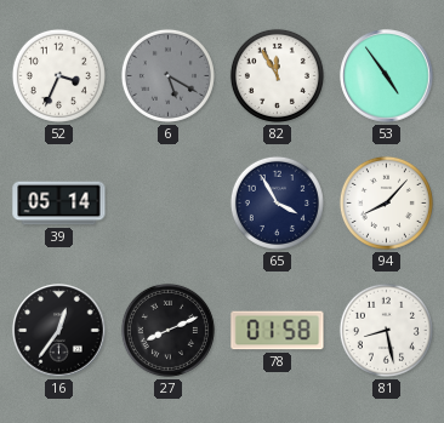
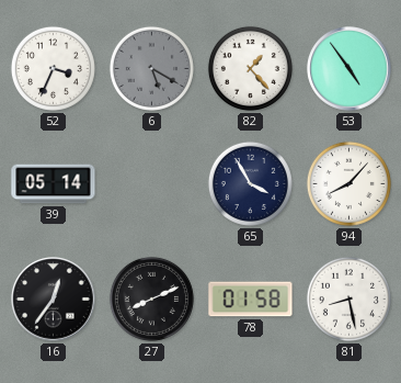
82: 11:55 -> 1:23
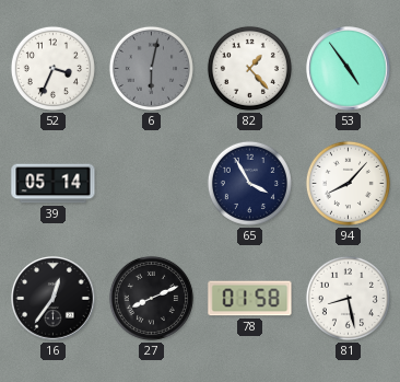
6: 5:20 -> 6:02
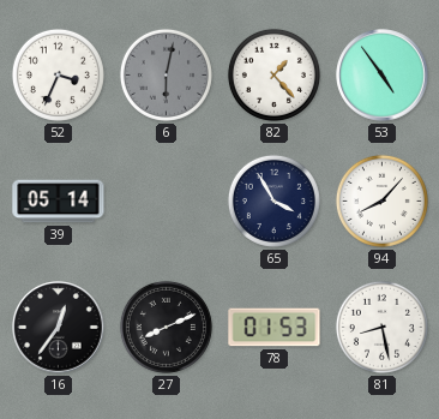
78: 01:58 -> 01:53
